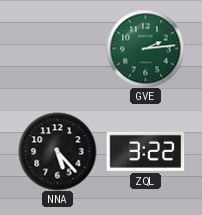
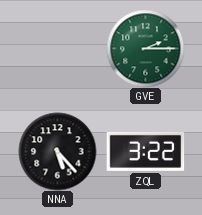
GVE: 2:14 -> 2:15
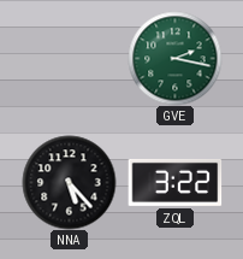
GVE: 2:15 -> 2:17
